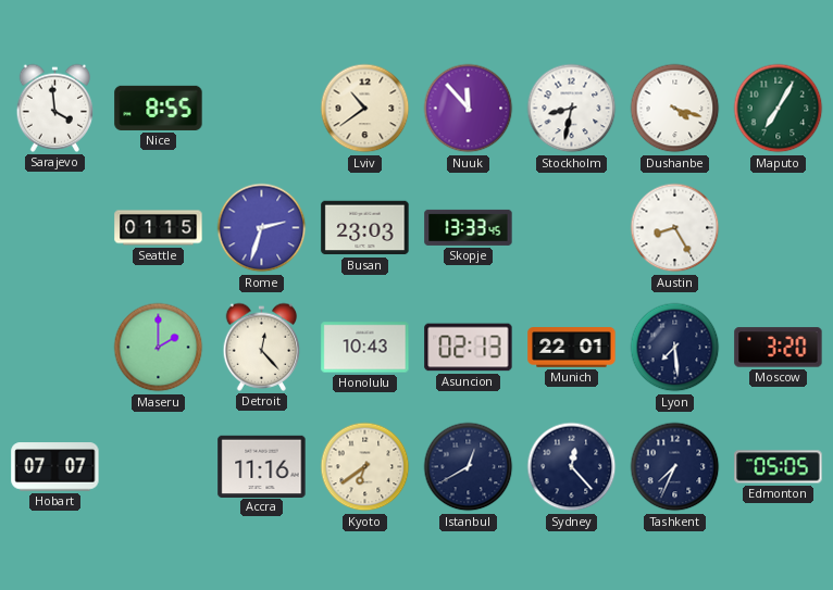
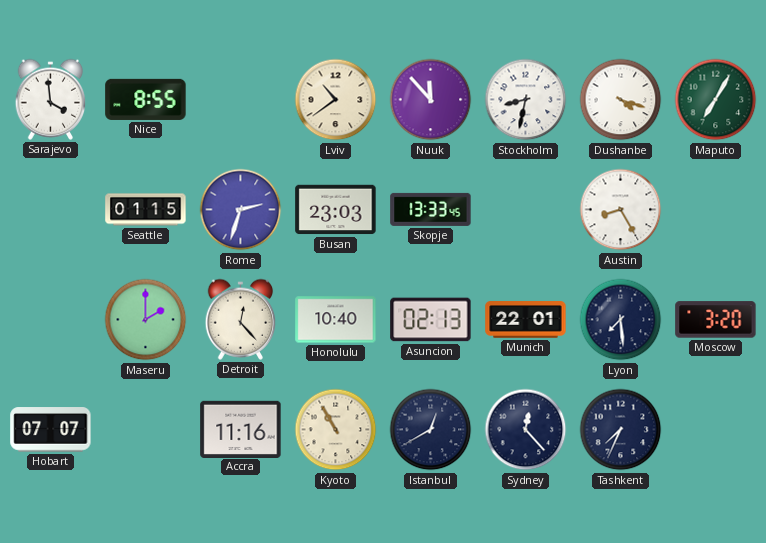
Honolulu: 10:43 -> 10:40
Kyoto: 6:39 -> 10:55
Edmonton: 05:05 -> none
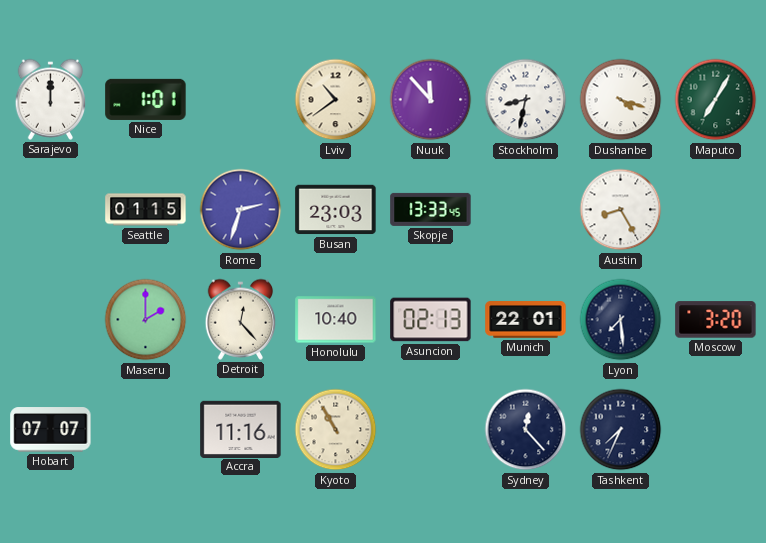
Sarajevo: 3:59 -> 12:00
Nice: 8:55 -> 1:01
Istanbul: 12:40 -> none
